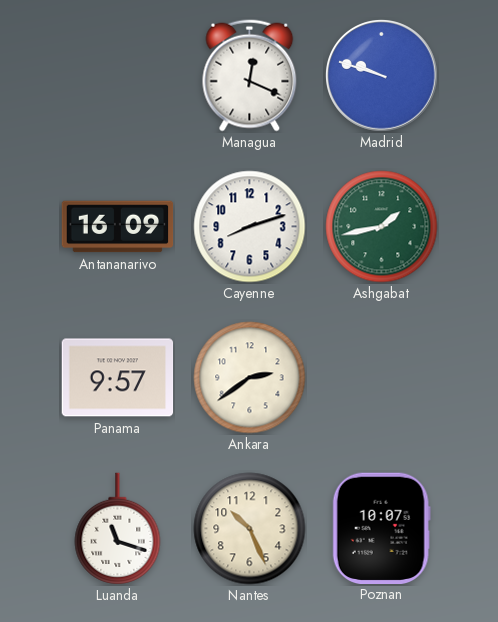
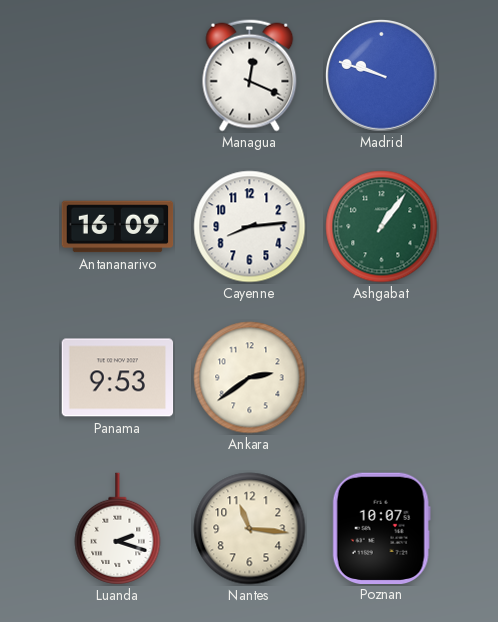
Cayenne: 8:12 -> 8:14
Ashgabat: 1:43 -> 1:06
Panama: 9:57 -> 9:53
Luanda: 11:18 -> 2:18
Nantes: 10:26 -> 11:16
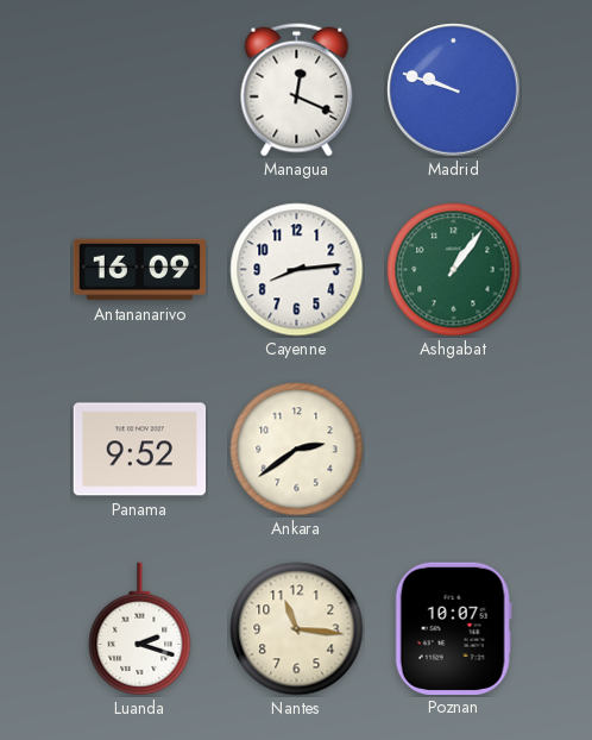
Panama: 9:53 -> 9:52
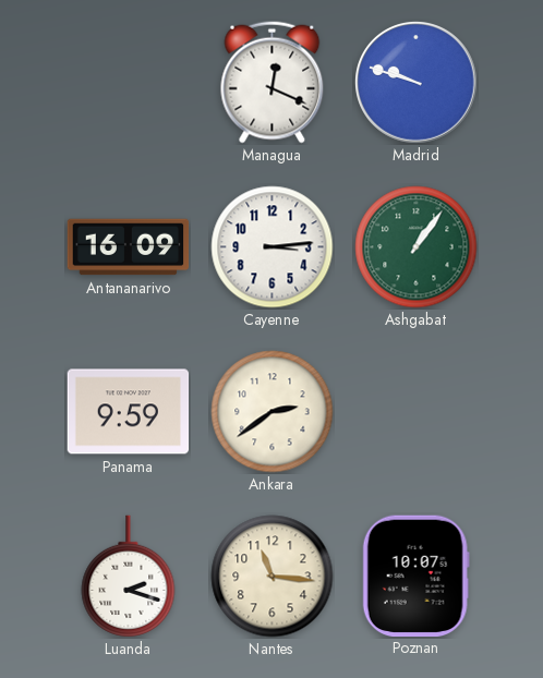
Cayenne: 8:14 -> 3:14
Panama: 9:52 -> 9:59
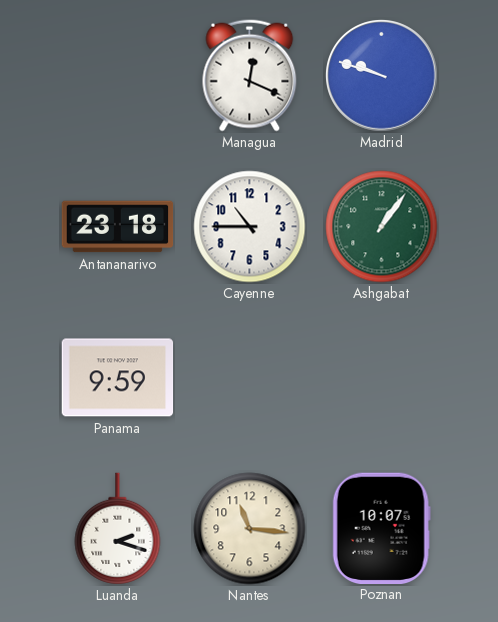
Antananarivo: 16:09 -> 23:18
Cayenne: 3:14 -> 10:45
Ankara: 2:39 -> none
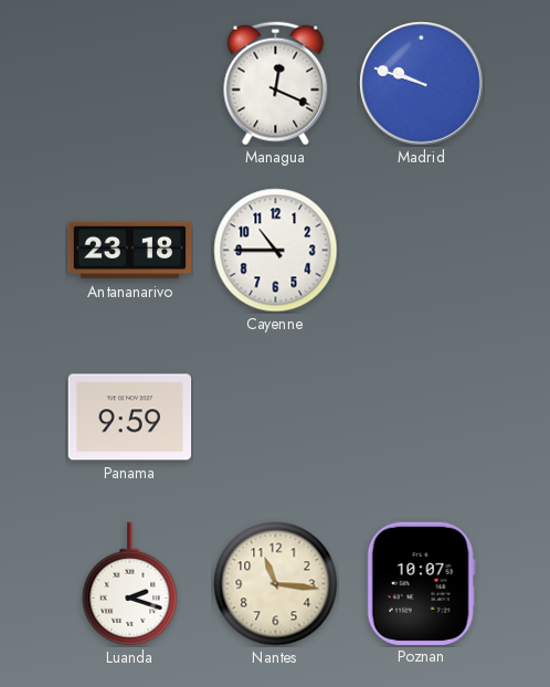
Ashgabat: 1:06 -> none
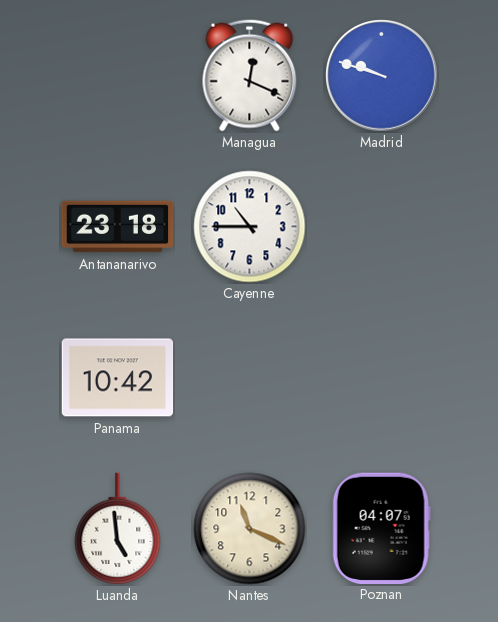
Panama: 9:59 -> 10:42
Luanda: 2:18 -> 4:59
Nantes: 11:16 -> 11:19
Poznan: 10:07 -> 04:07
